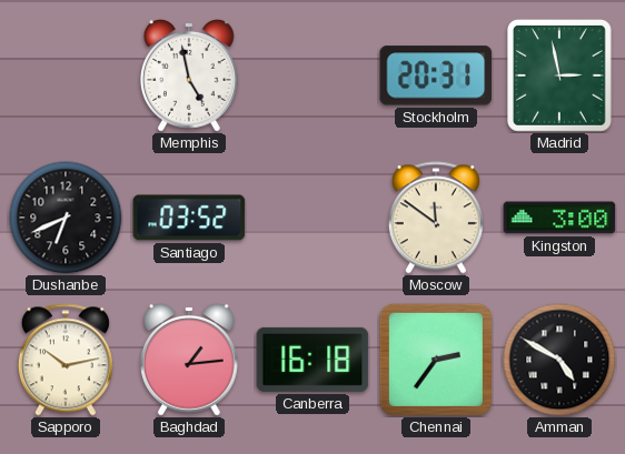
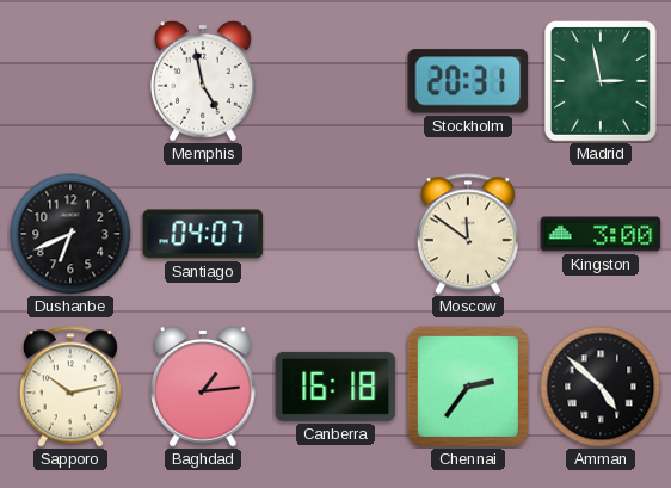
Santiago: 03:52 -> 04:07
Amman: 4:50 -> 4:52
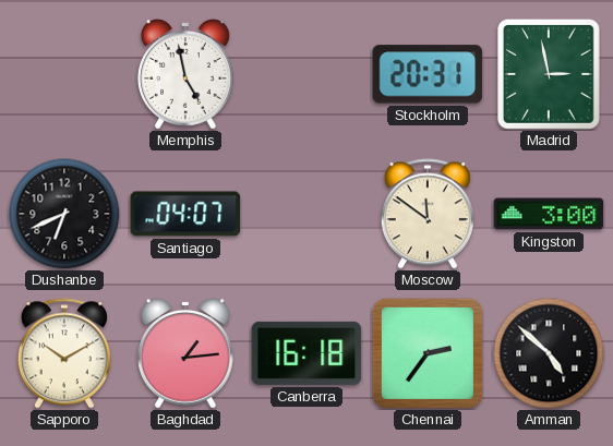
Sapporo: 10:13 -> 10:10
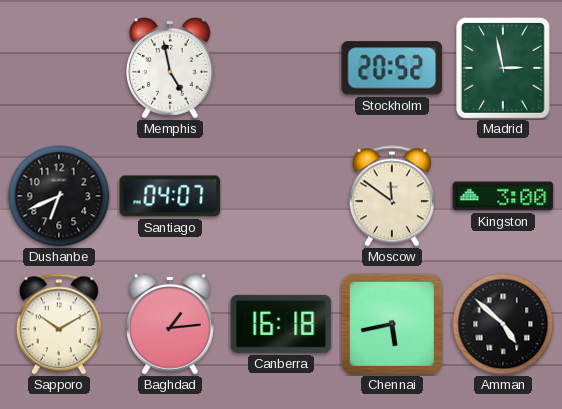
Stockholm: 20:31 -> 20:52
Chennai: 2:36 -> 5:43
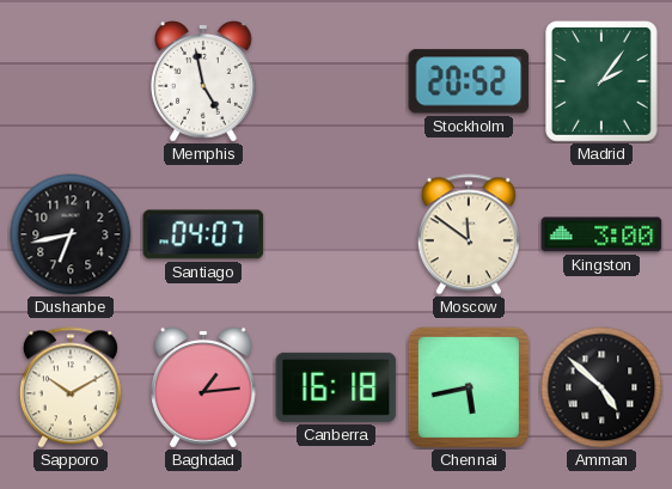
Madrid: 2:58 -> 2:06
Dushanbe: 6:41 -> 6:43
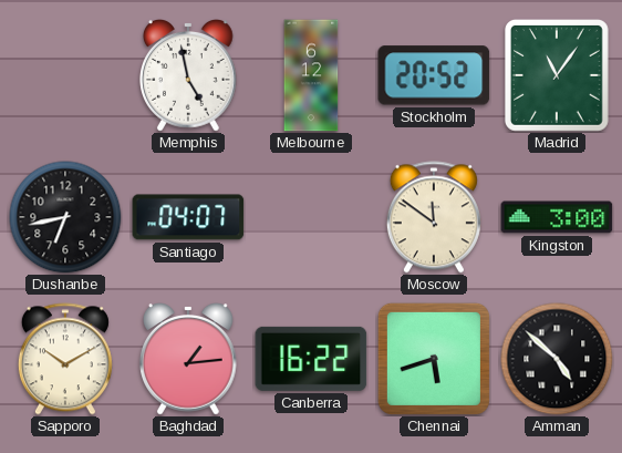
Melbourne: none -> 6:12
Madrid: 2:06 -> 11:06
Canberra: 16:18 -> 16:22
Chennai: 5:43 -> 5:42
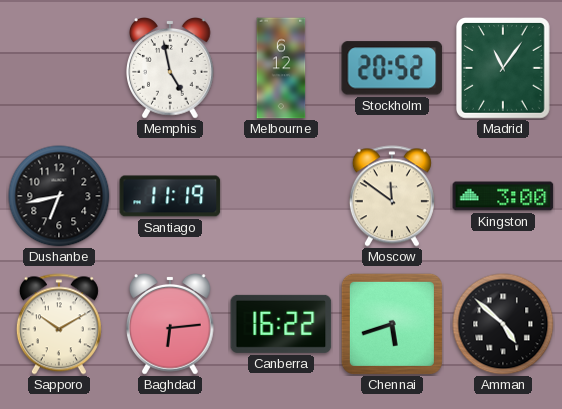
Santiago: 04:07 -> 11:19
Baghdad: 1:14 -> 6:14
